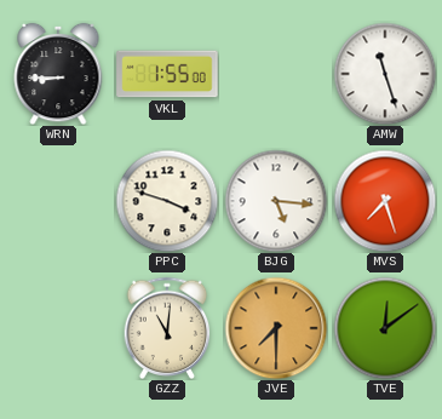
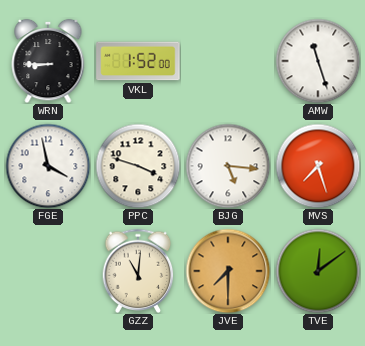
VKL: 1:55 -> 1:52
FGE: none -> 3:58
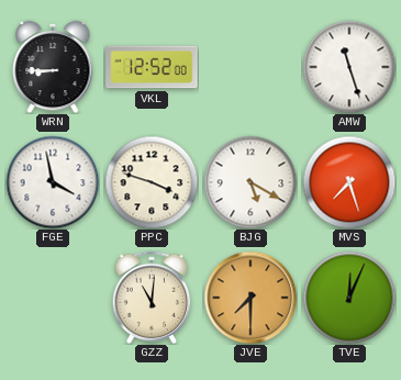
VKL: 1:52 -> 12:52
BJG: 5:16 -> 5:20
TVE: 12:09 -> 12:04
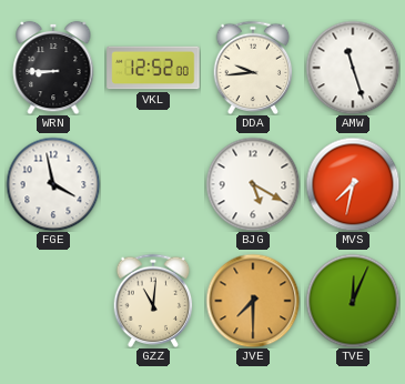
DDA: none -> 9:44
PPC: 3:48 -> none
MVS: 7:27 -> 7:32
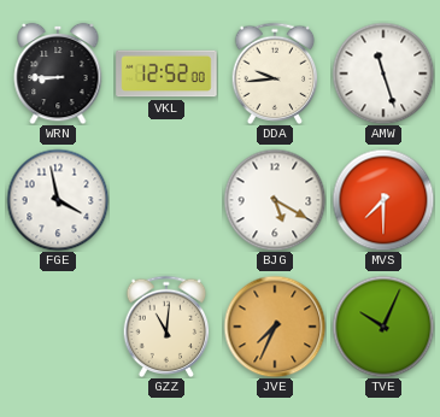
MVS: 7:32 -> 7:30
JVE: 7:30 -> 7:34
TVE: 12:04 -> 10:04
